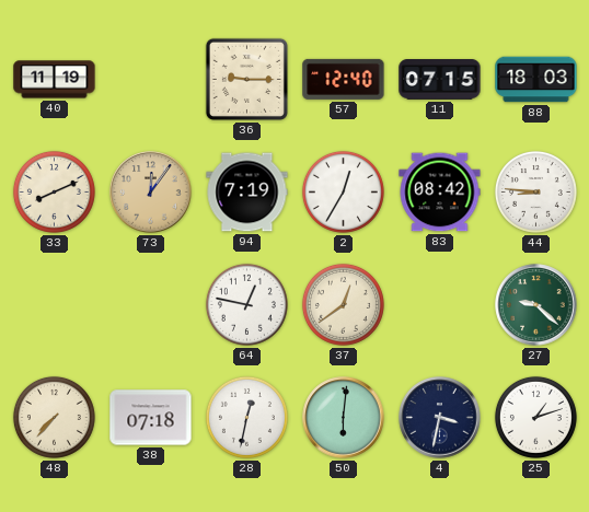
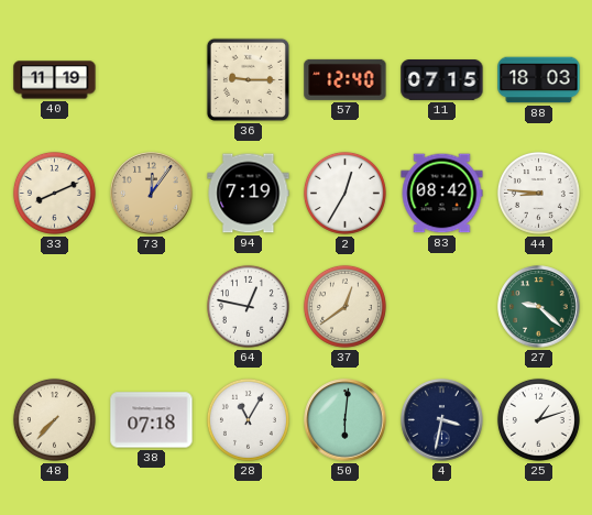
28: 12:32 -> 11:05
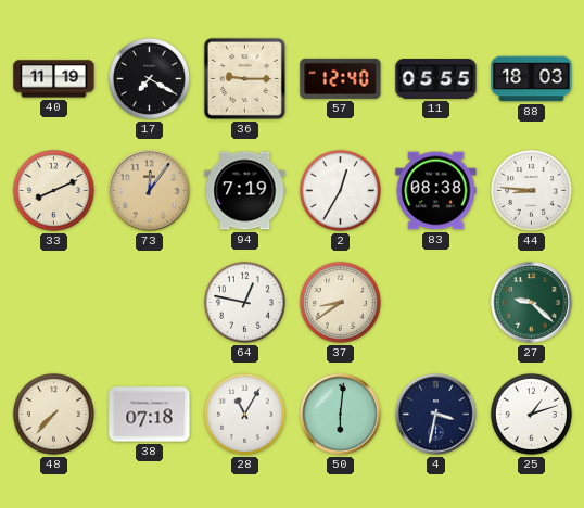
17: none -> 7:20
11: 07:15 -> 05:55
83: 08:42 -> 08:38
37: 12:39 -> 8:39
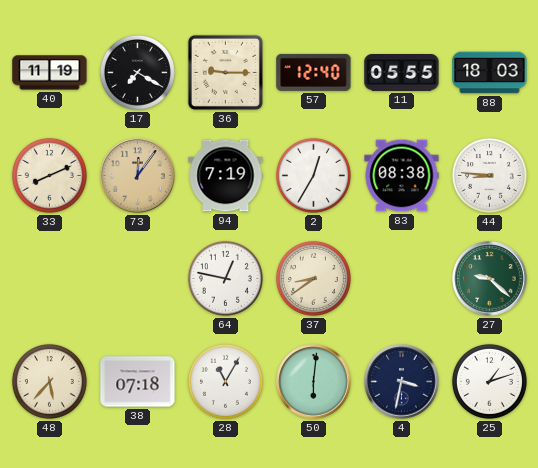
48: 7:37 -> 5:37
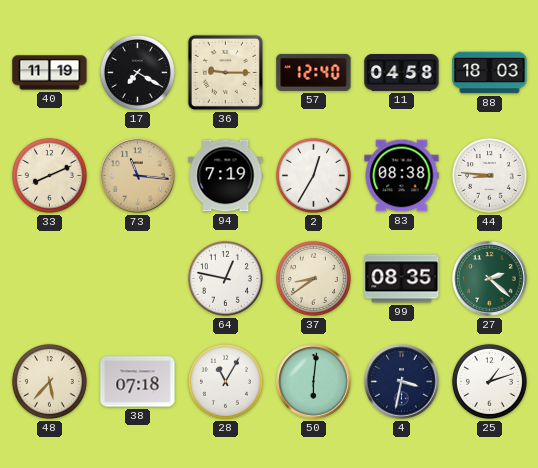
11: 05:55 -> 04:58
73: 12:06 -> 11:16
99: none -> 08:35
27: 9:22 -> 2:22
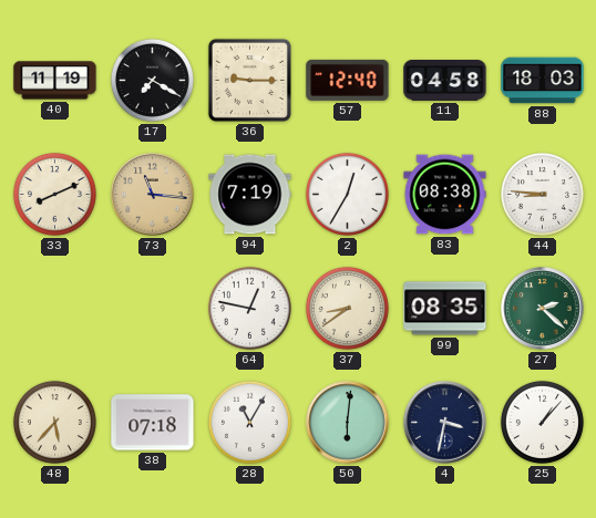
25: 1:12 -> 1:07
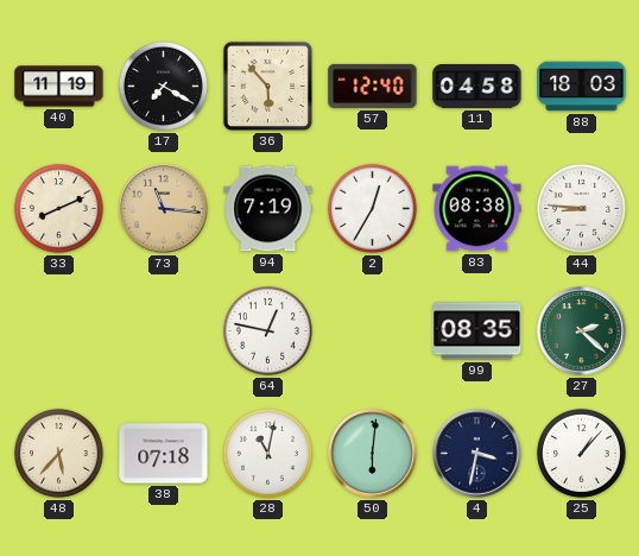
36: 9:15 -> 5:53
37: 8:39 -> none
28: 11:05 -> 11:02
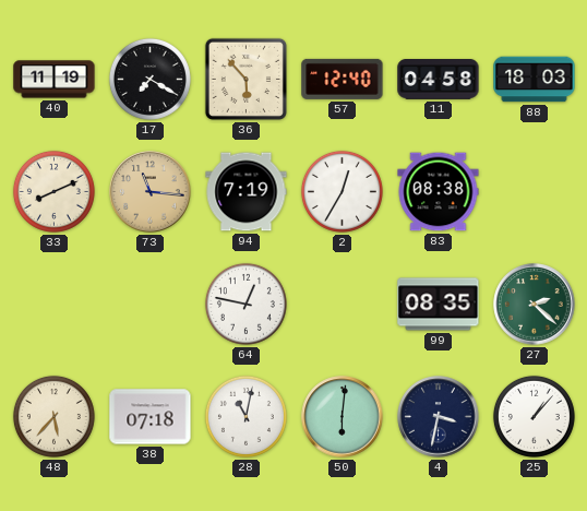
44: 8:46 -> none
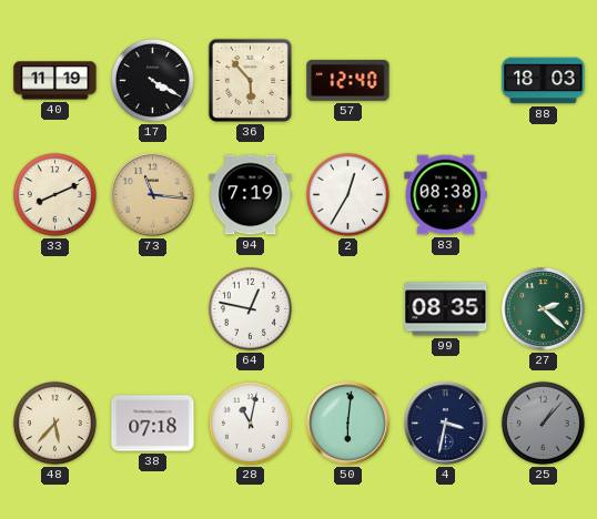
17: 7:20 -> 4:20
11: 04:58 -> none
25 dial: white -> grey
